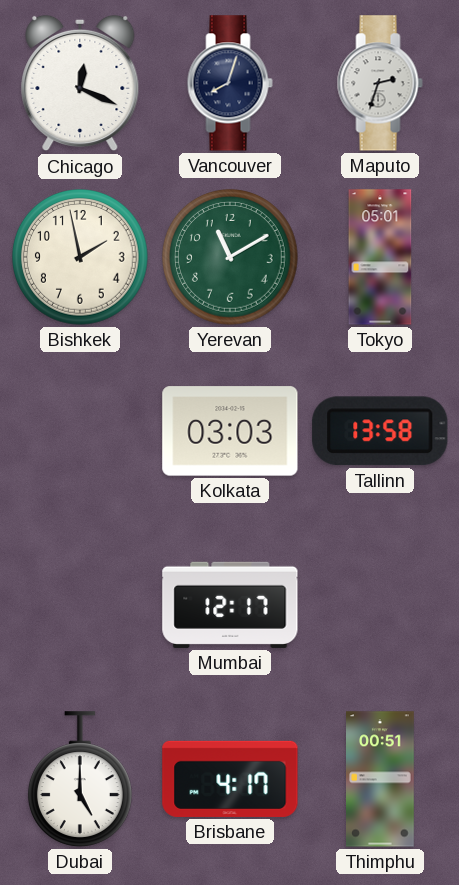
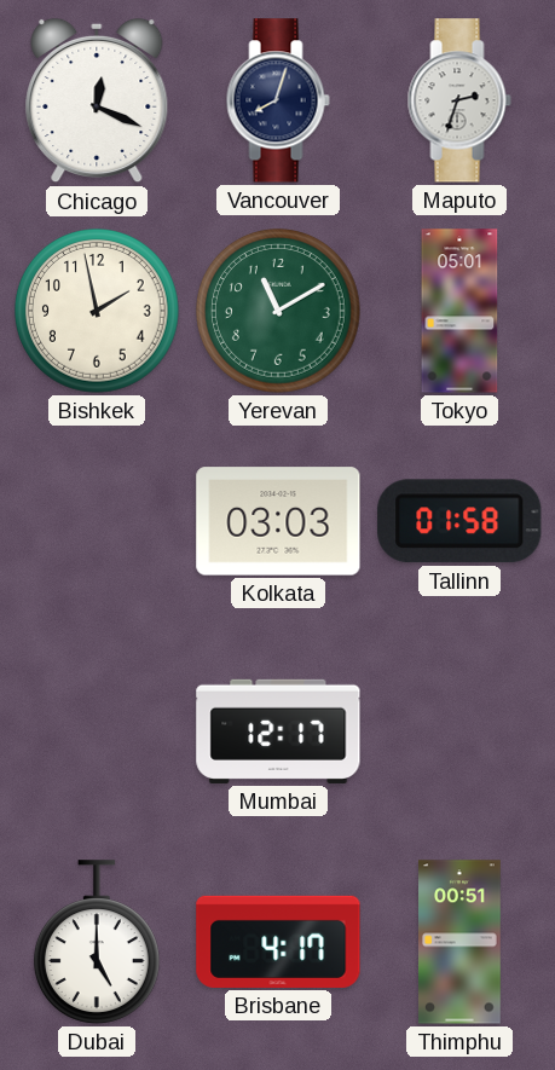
Tallinn: 13:58 -> 01:58
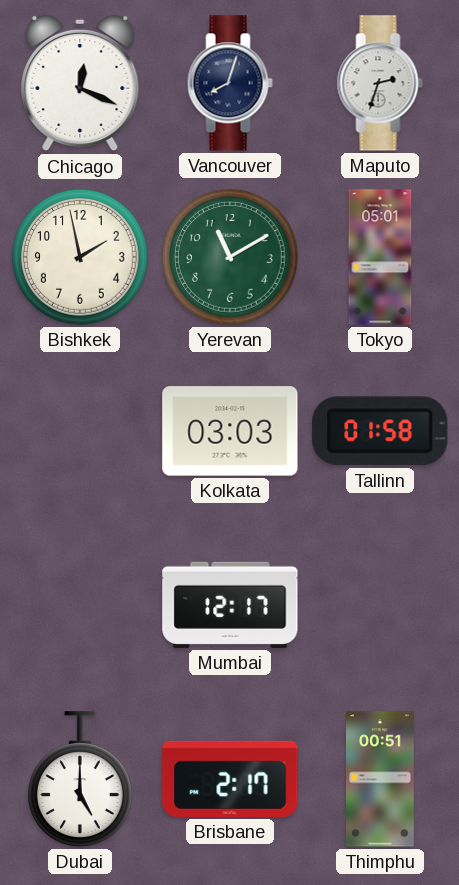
Brisbane: 4:17 -> 2:17
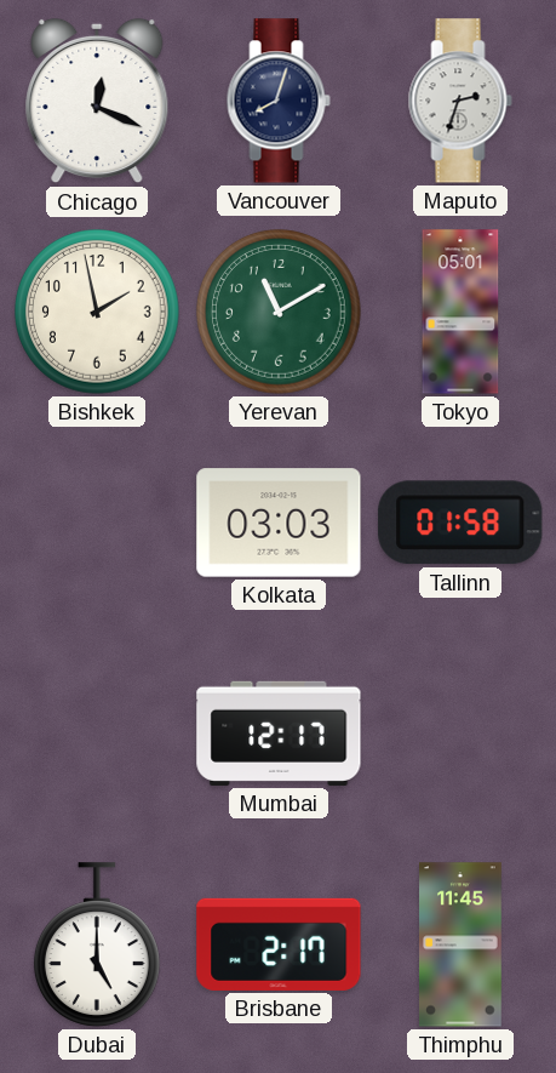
Thimphu: 00:51 -> 11:45
